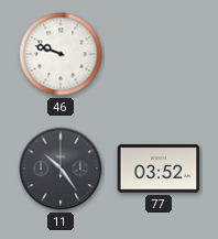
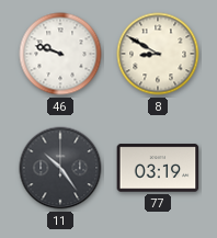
8: none -> 8:50
77: 03:52 -> 03:19
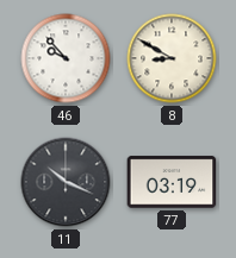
46: 9:48 -> 9:53
11: 10:24 -> 10:19
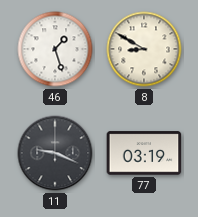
46: 9:53 -> 1:27
11: 10:19 -> 9:19
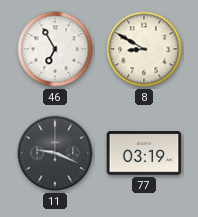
46: 1:27 -> 6:55
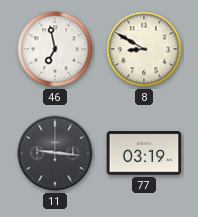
46: 6:55 -> 6:58
11: 9:19 -> 9:16
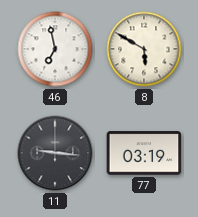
8: 8:50 -> 5:50
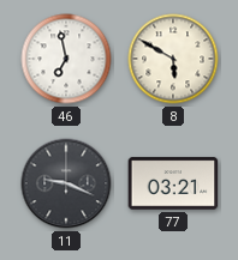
11: 9:16 -> 9:19
77: 03:19 -> 03:21
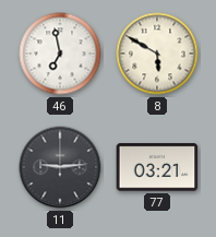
11: 9:19 -> 9:14
